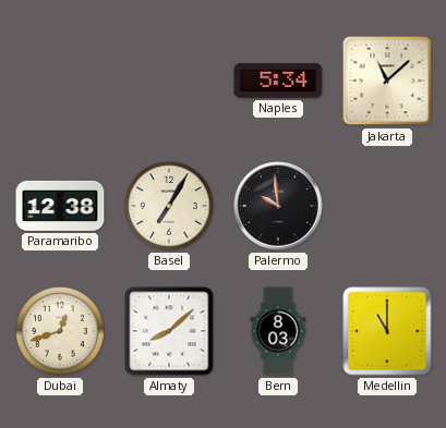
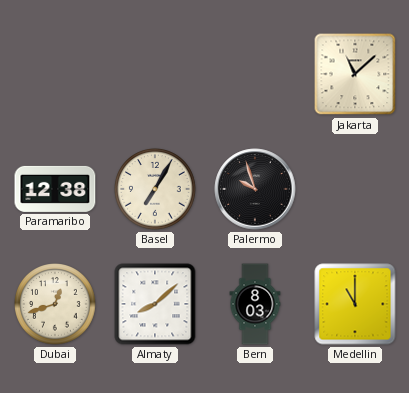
Naples: 5:34 -> none
Palermo: 9:59 -> 9:57
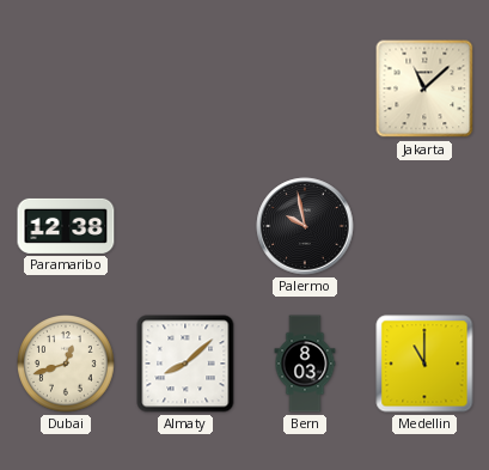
Basel: 7:05 -> none
Palermo: 9:57 -> 9:58
